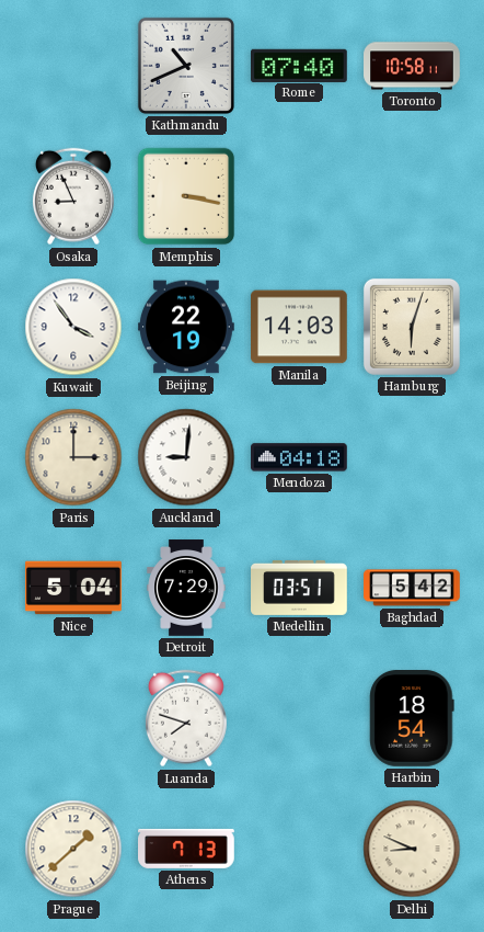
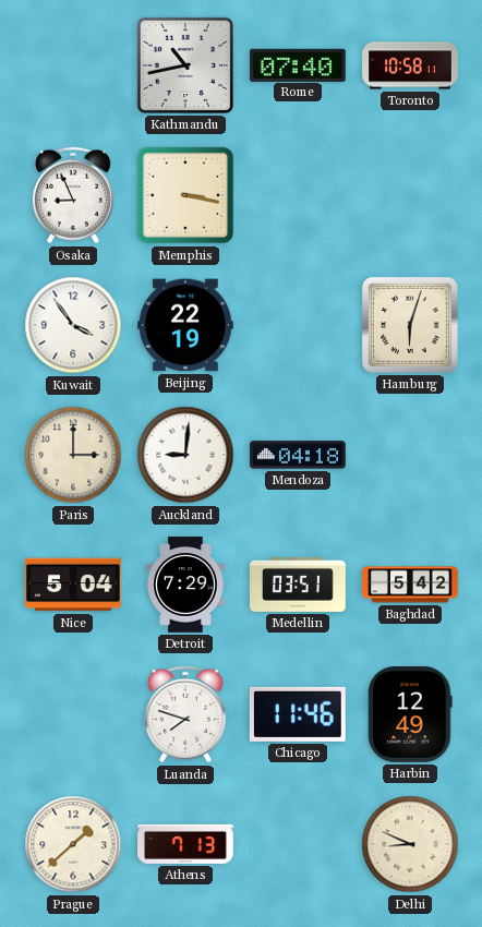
Kathmandu: 10:41 -> 10:43
Manila: 14:03 -> none
Chicago: none -> 11:46
Harbin: 18:54 -> 12:49
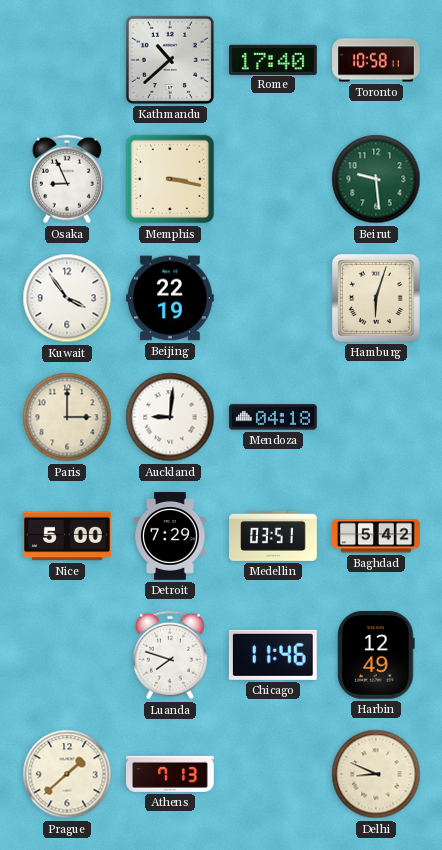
Kathmandu: 10:43 -> 10:38
Rome: 07:40 -> 17:40
Beirut: none -> 9:29
Nice: 5:04 -> 5:00
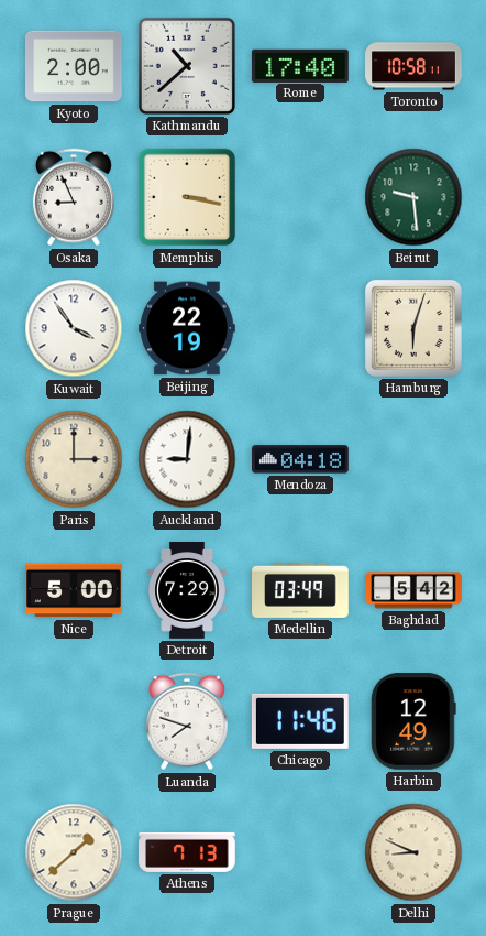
Kyoto: none -> 2:00
Medellin: 03:51 -> 03:49
